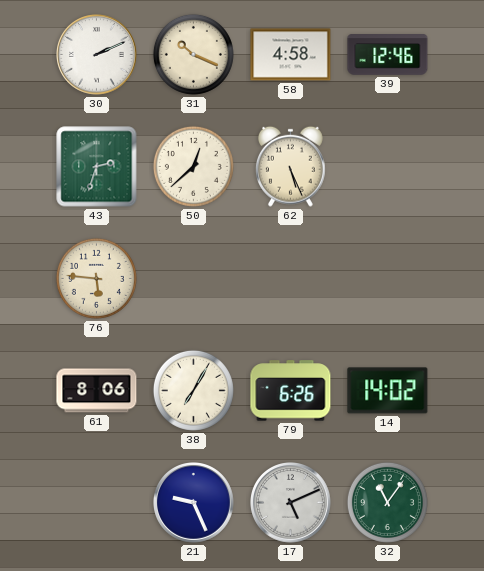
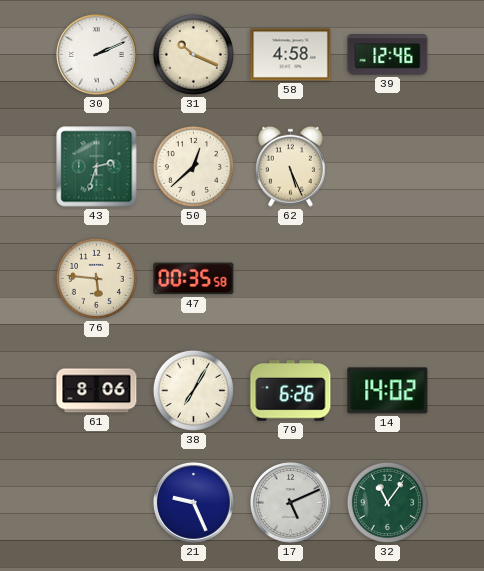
47: none -> 00:35
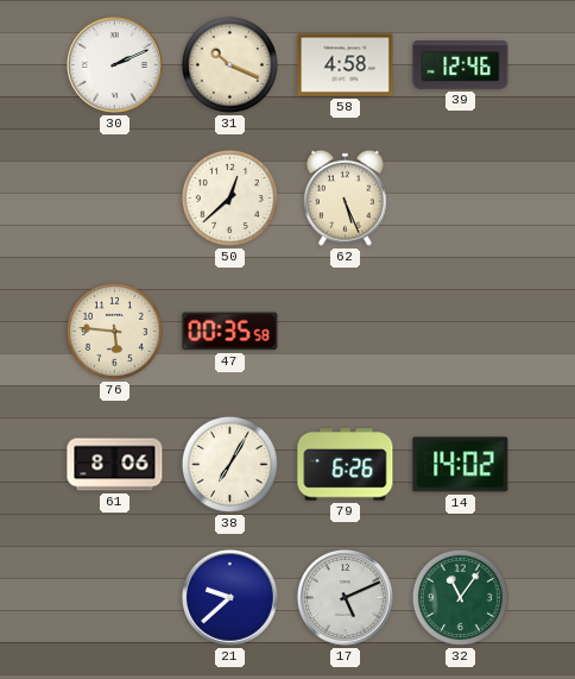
43: 2:33 -> none
21: 9:26 -> 9:38
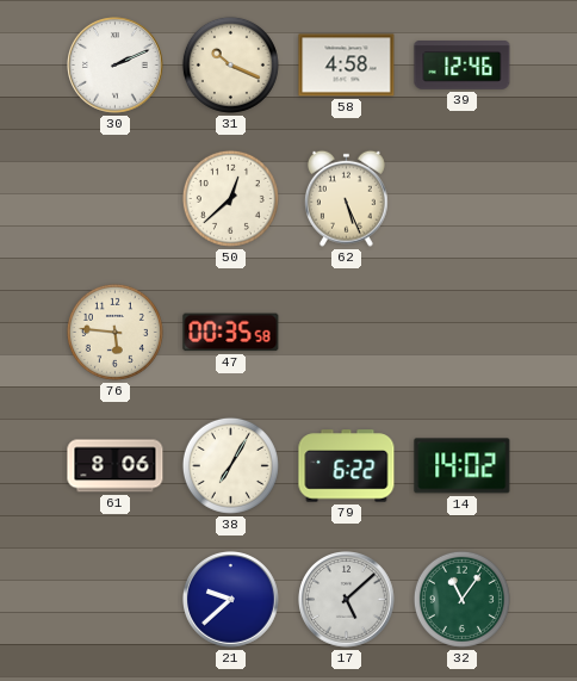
79: 6:26 -> 6:22
17: 5:11 -> 5:08
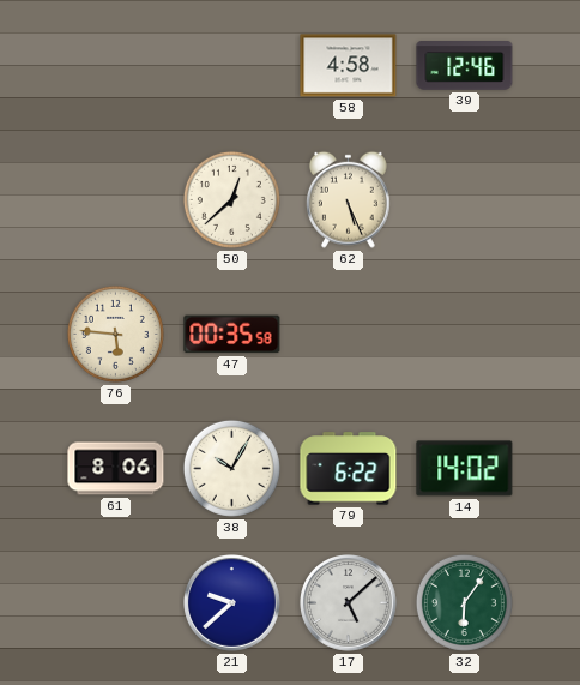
30: 2:11 -> none
31: 10:19 -> none
38: 7:05 -> 10:05
32: 11:06 -> 6:06
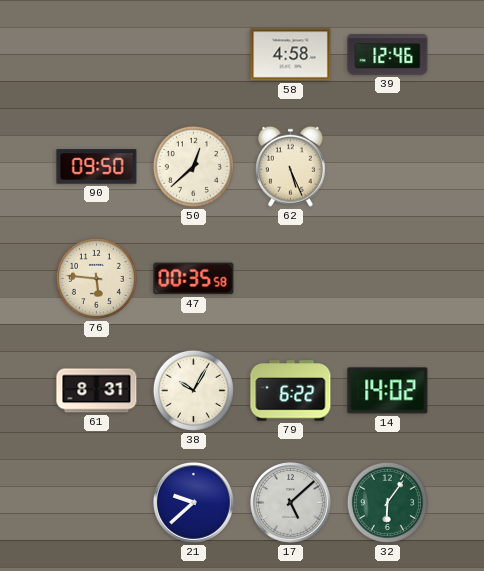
90: none -> 09:50
61: 8:06 -> 8:31
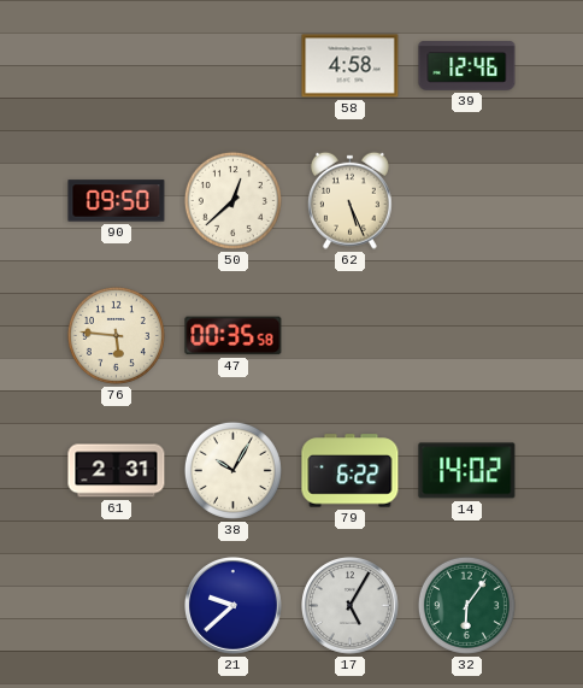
61: 8:31 -> 2:31
17: 5:08 -> 5:05
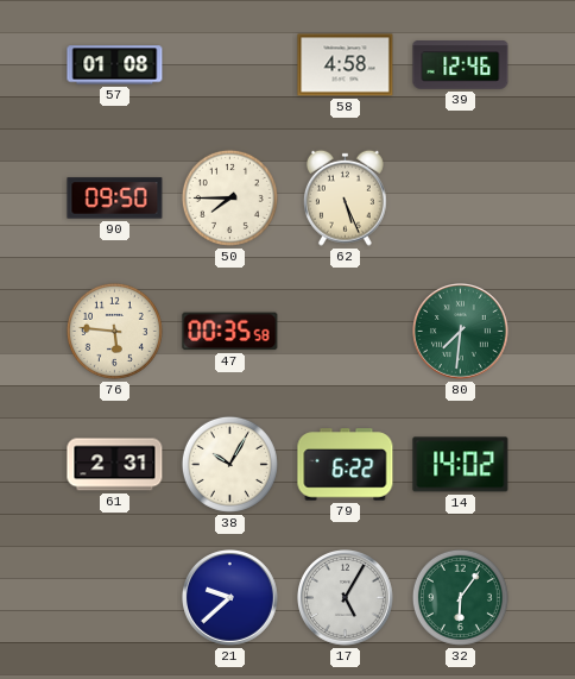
57: none -> 01:08
50: 12:38 -> 7:45
80: none -> 7:31
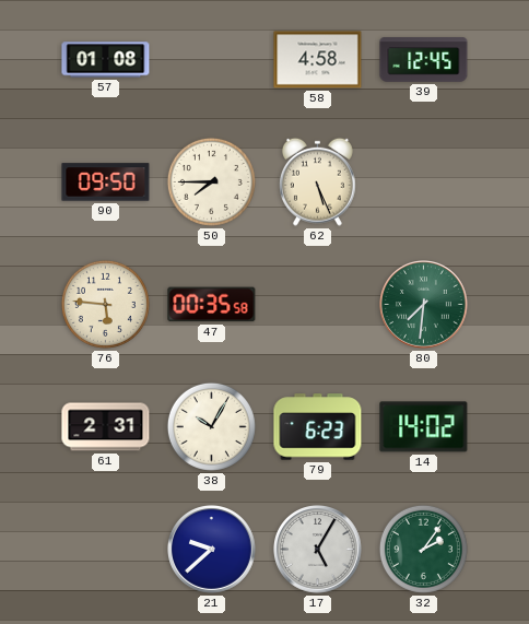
39: 12:46 -> 12:45
79: 6:22 -> 6:23
32: 6:06 -> 2:06
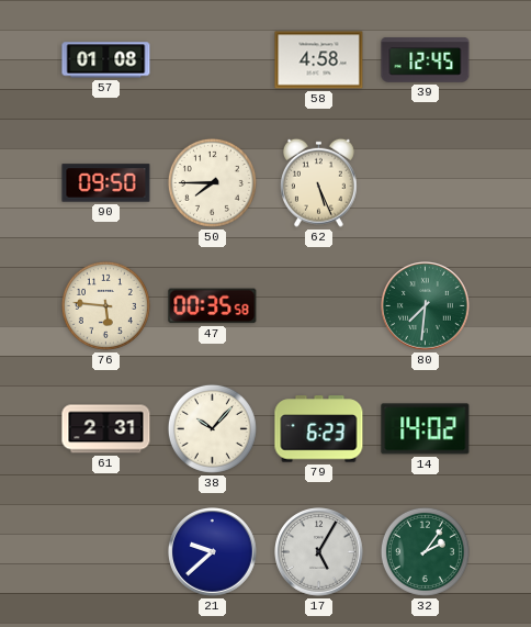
38: 10:05 -> 10:07
